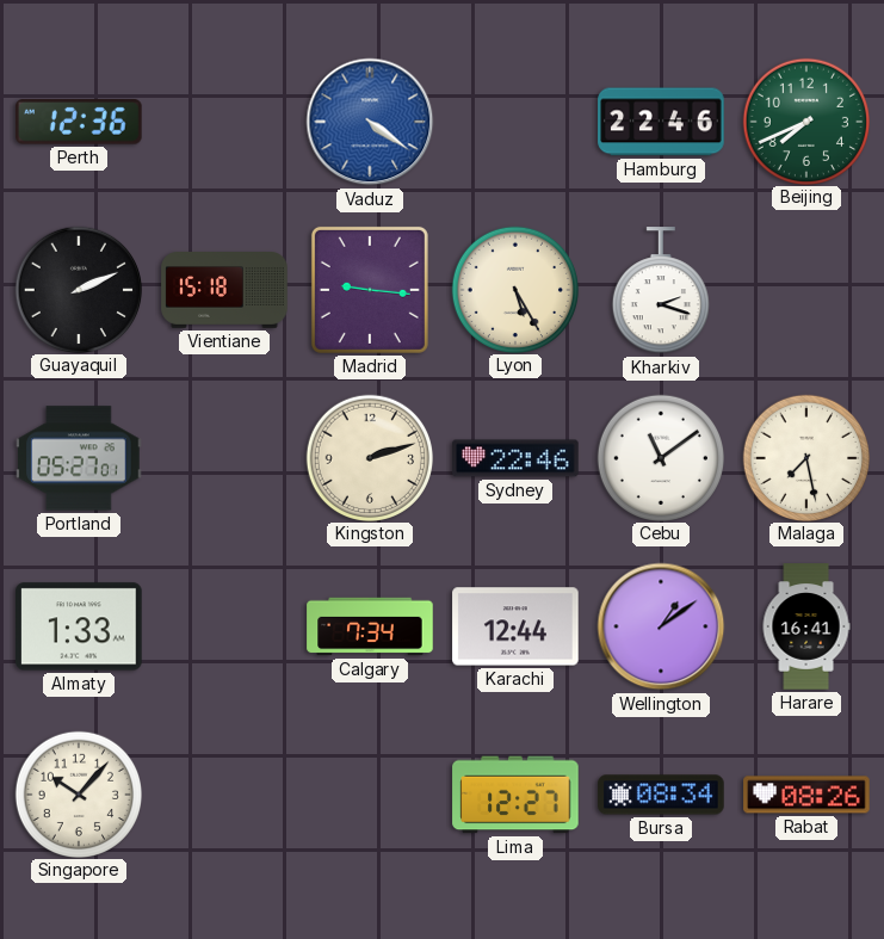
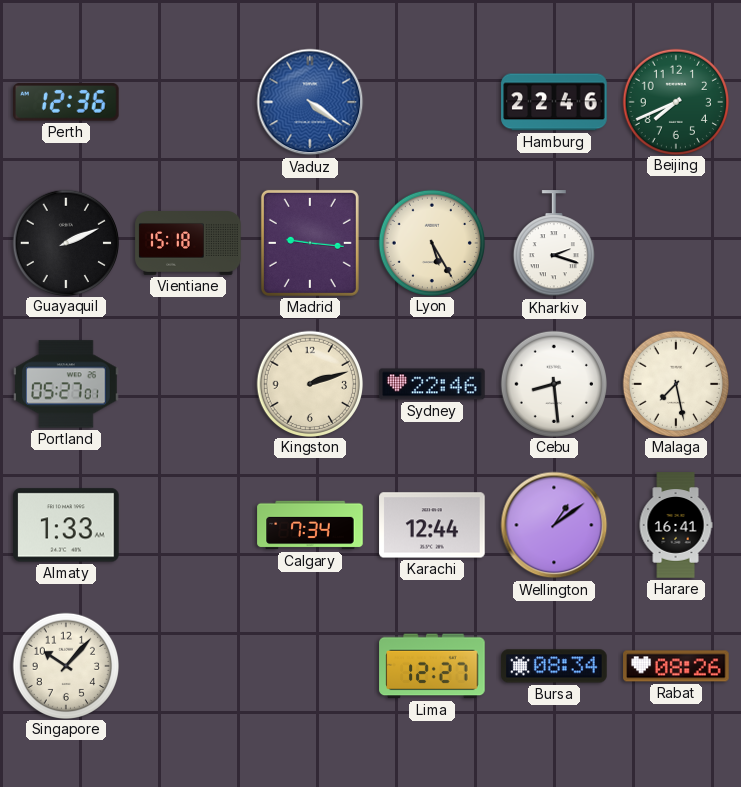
Cebu: 11:09 -> 8:29
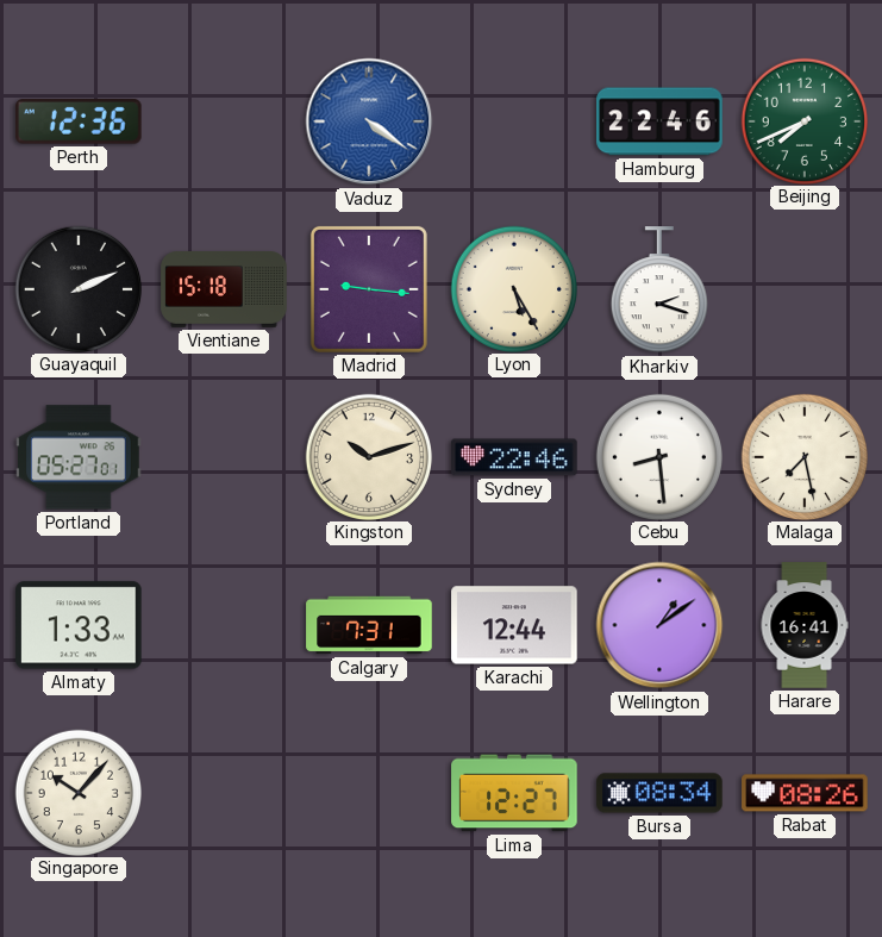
Kingston: 2:12 -> 10:12
Calgary: 7:34 -> 7:31
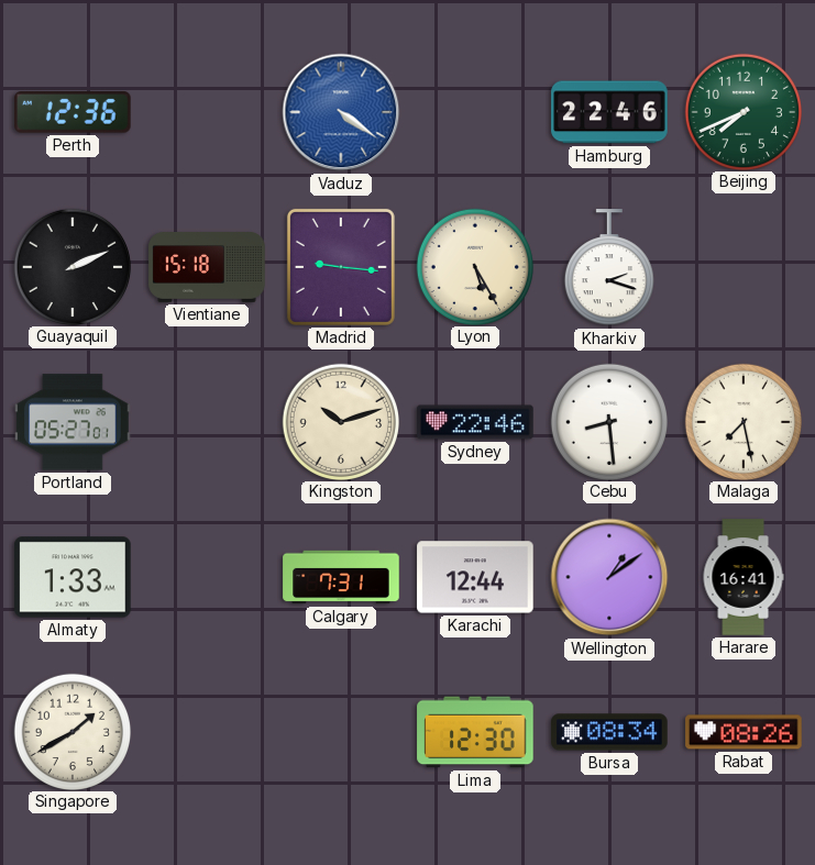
Singapore: 10:07 -> 1:40
Lima: 12:27 -> 12:30
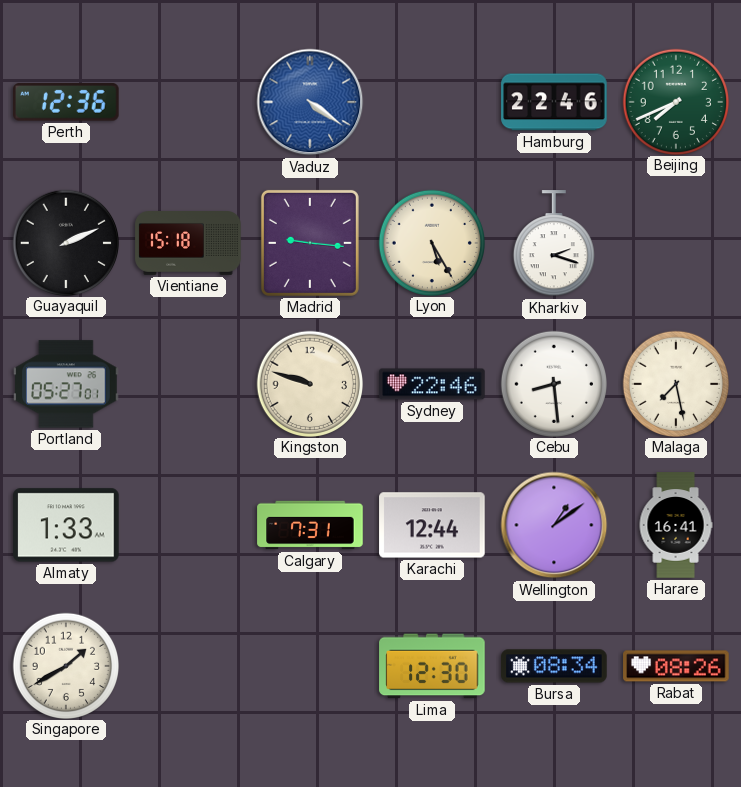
Kingston: 10:12 -> 9:48
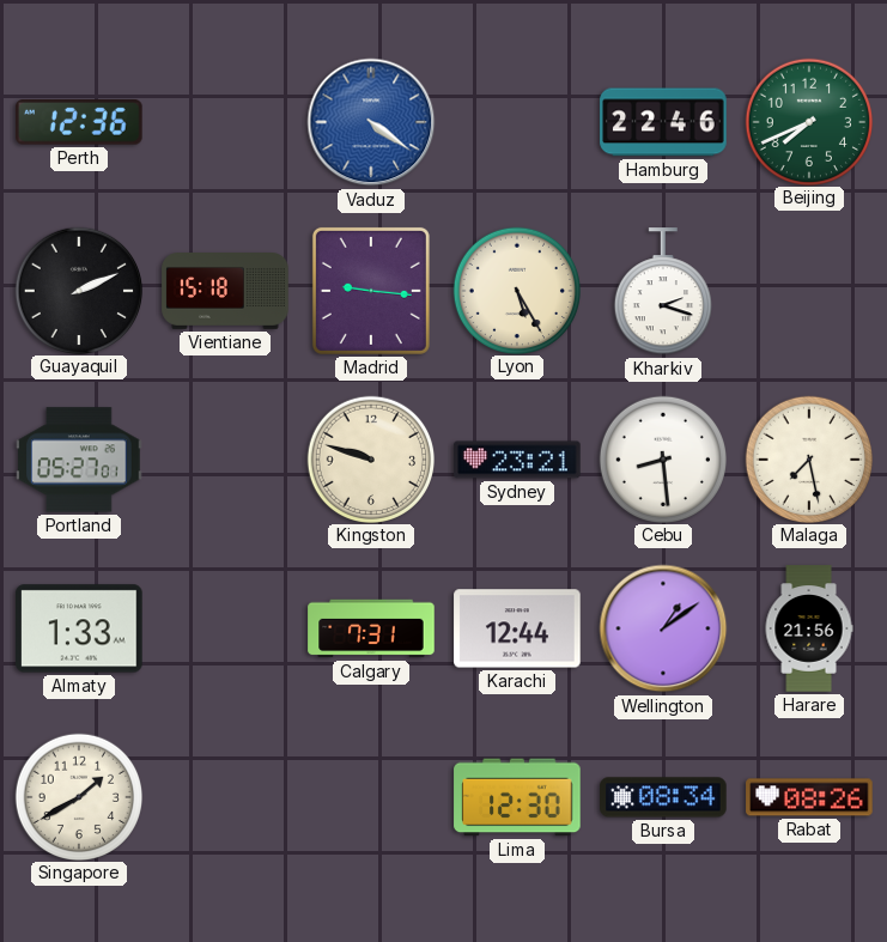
Sydney: 22:46 -> 23:21
Harare: 16:41 -> 21:56
